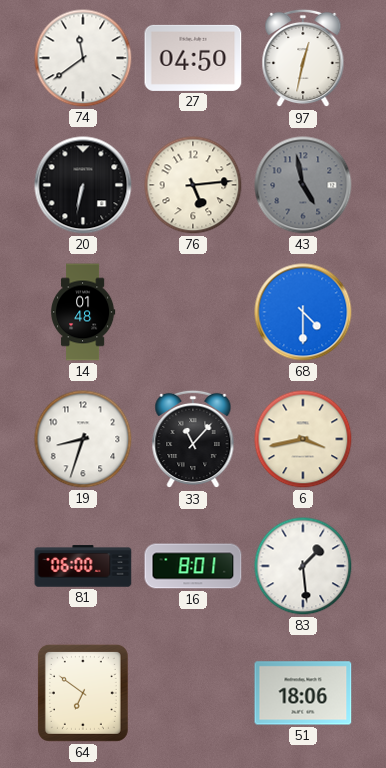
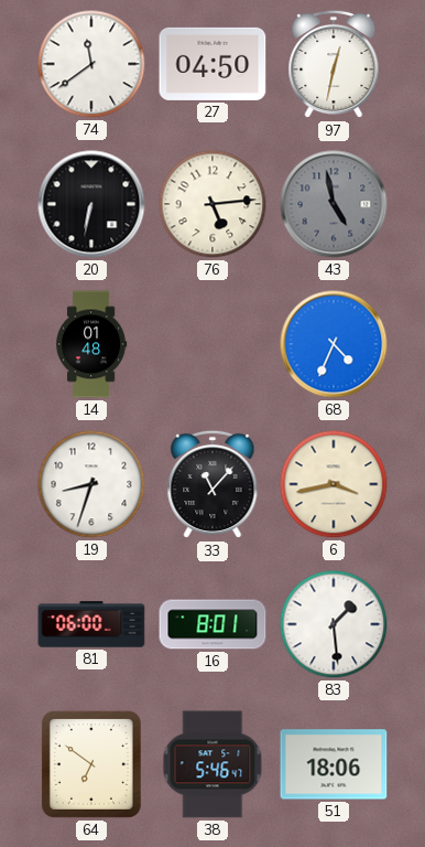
68: 4:30 -> 4:34
38: none -> 5:46
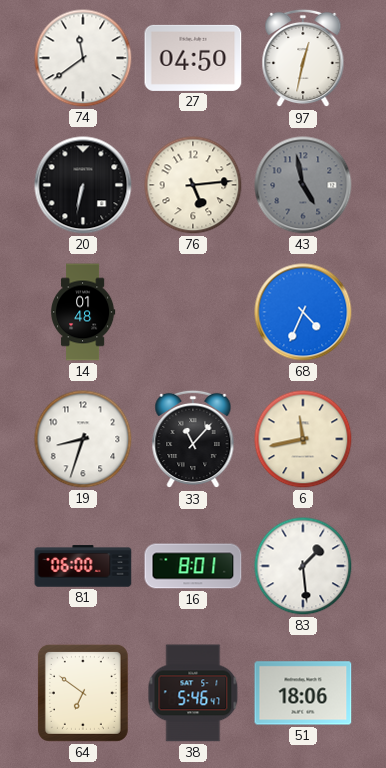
6: 3:43 -> 11:43
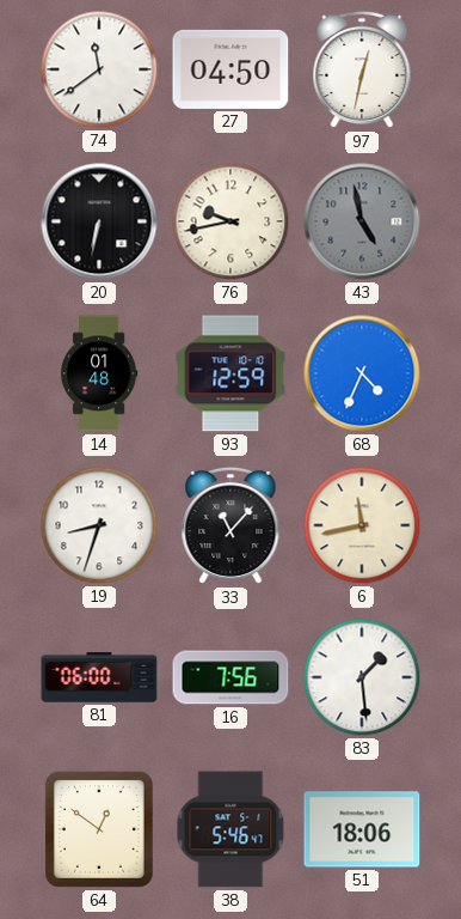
76: 5:14 -> 9:43
93: none -> 12:59
16: 8:01 -> 7:56
64: 6:51 -> 12:51
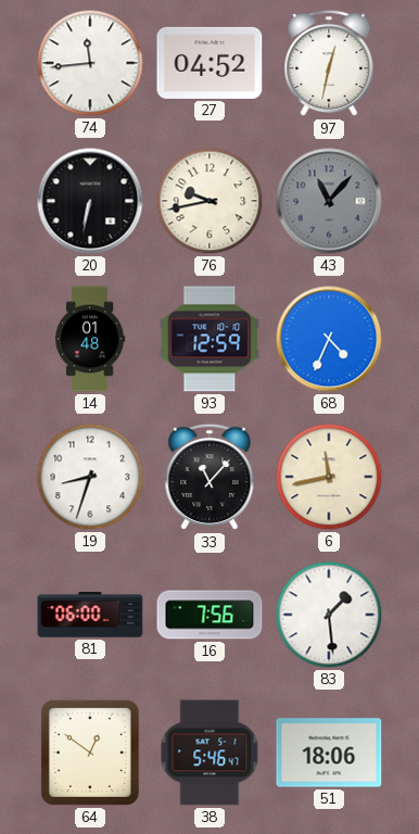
74: 11:39 -> 11:44
27: 04:50 -> 04:52
43: 4:58 -> 11:07
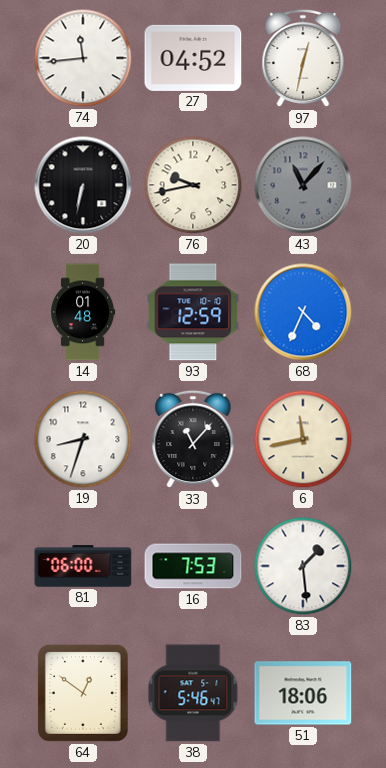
16: 7:56 -> 7:53
